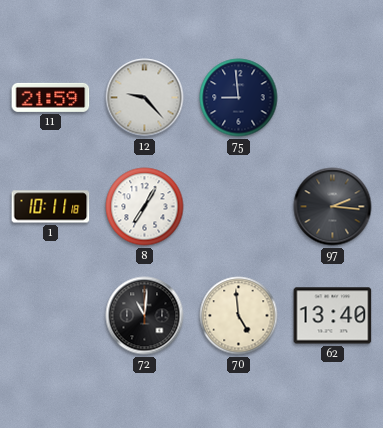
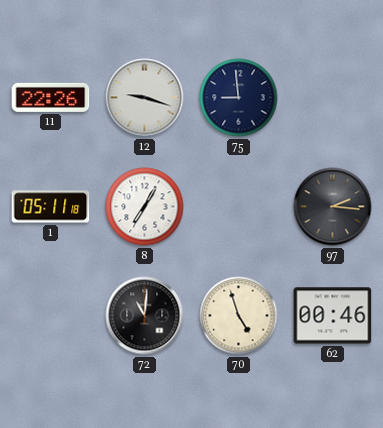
11: 21:59 -> 22:26
12: 9:23 -> 9:18
1: 10:11 -> 05:11
70: 4:59 -> 4:57
62: 13:40 -> 00:46
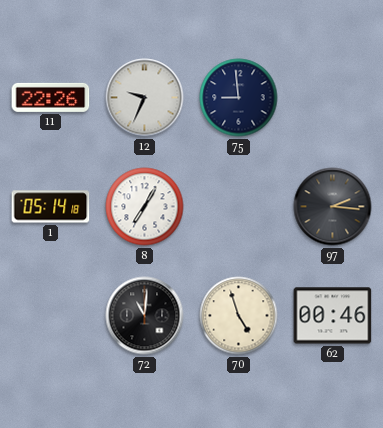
12: 9:18 -> 9:34
1: 05:11 -> 05:14
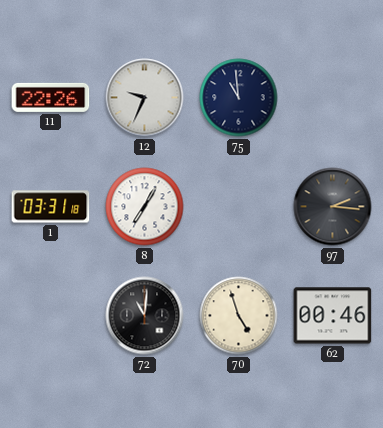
75: 8:59 -> 10:59
1: 05:14 -> 03:31
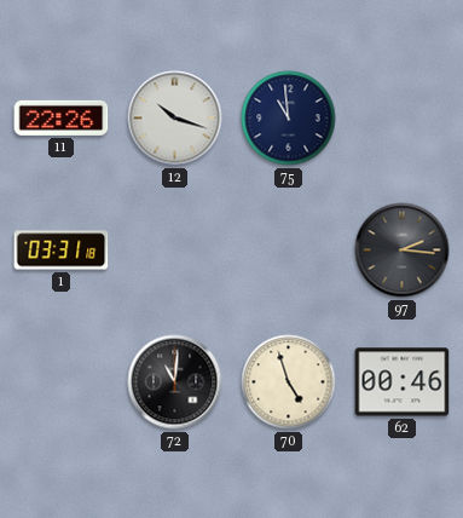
12: 9:34 -> 10:18
8: 7:05 -> none
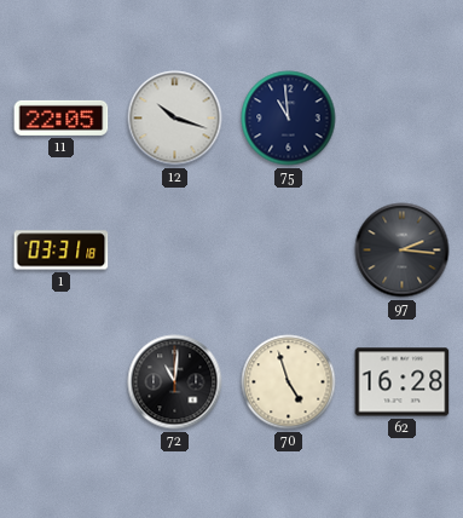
11: 22:26 -> 22:05
62: 00:46 -> 16:28
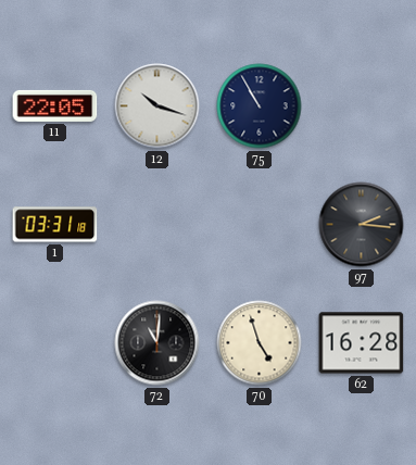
75: 10:59 -> 10:55
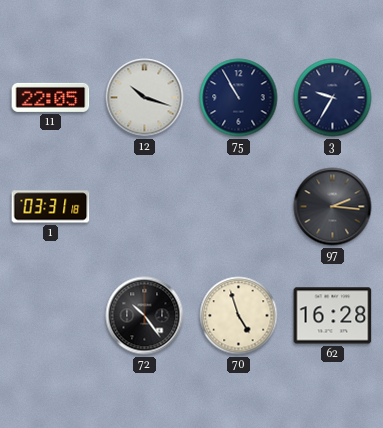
3: none -> 9:35
72: 11:01 -> 10:24
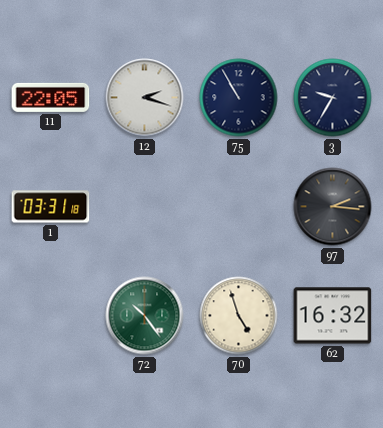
12: 10:18 -> 2:18
72 dial: black -> green
62: 16:28 -> 16:32
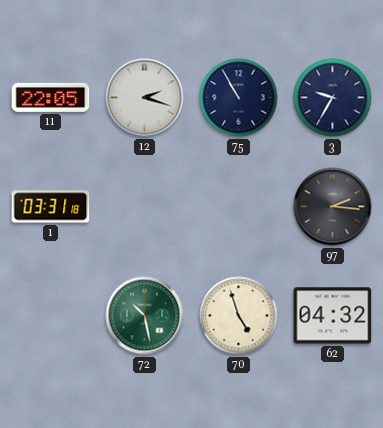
72: 10:24 -> 10:28
62: 16:32 -> 04:32
